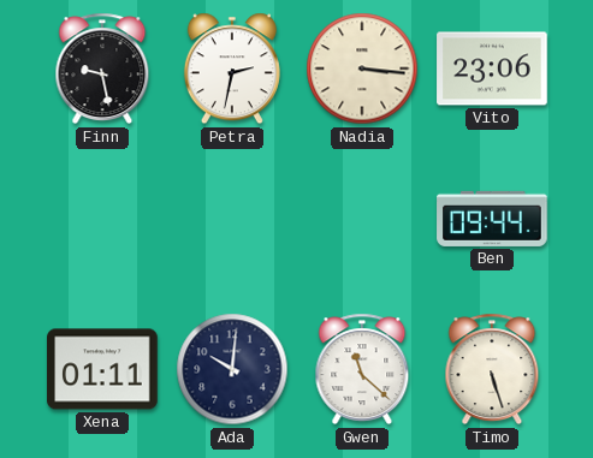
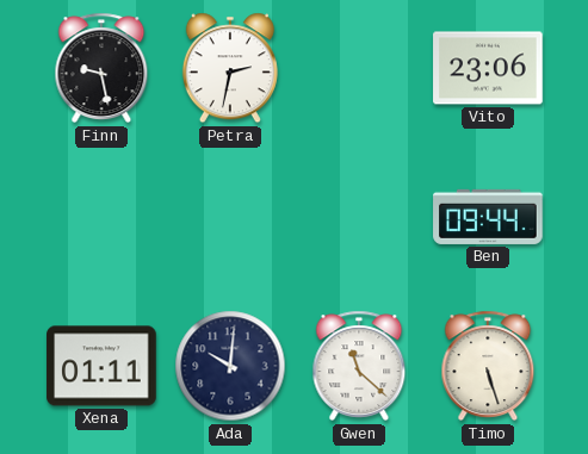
Nadia: 3:16 -> none
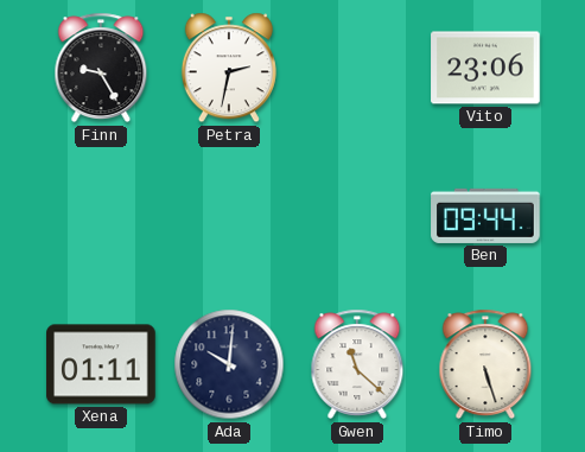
Finn: 9:28 -> 9:25
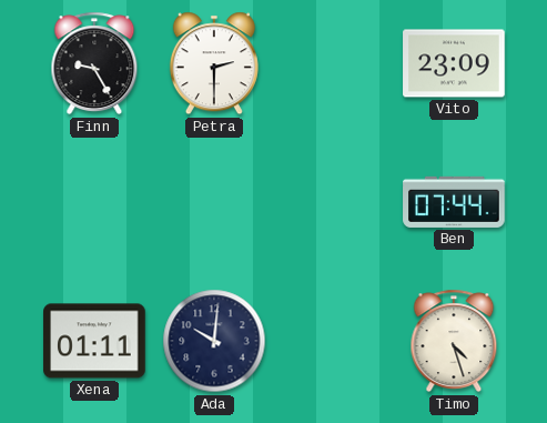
Petra: 2:32 -> 2:30
Vito: 23:06 -> 23:09
Ben: 09:44 -> 07:44
Gwen: 11:22 -> none
Timo: 5:27 -> 4:27
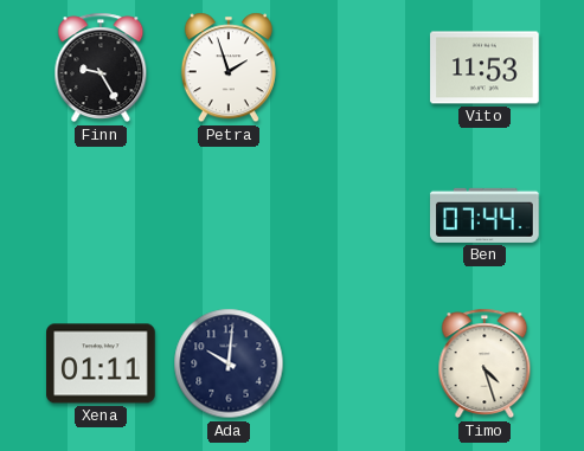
Petra: 2:30 -> 1:57
Vito: 23:09 -> 11:53
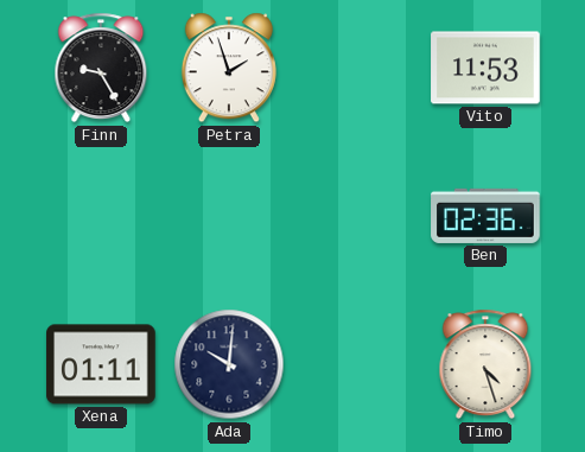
Ben: 07:44 -> 02:36
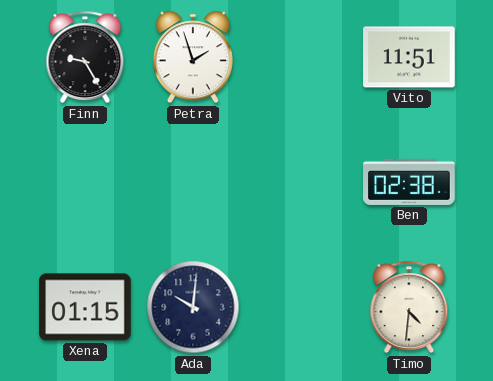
Vito: 11:53 -> 11:51
Ben: 02:36 -> 02:38
Xena: 01:11 -> 01:15
Timo: 4:27 -> 4:31
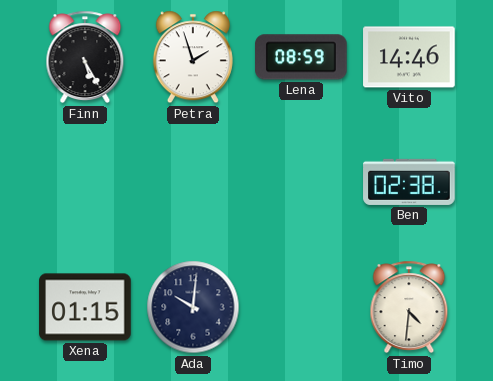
Finn: 9:25 -> 5:25
Lena: none -> 08:59
Vito: 11:51 -> 14:46
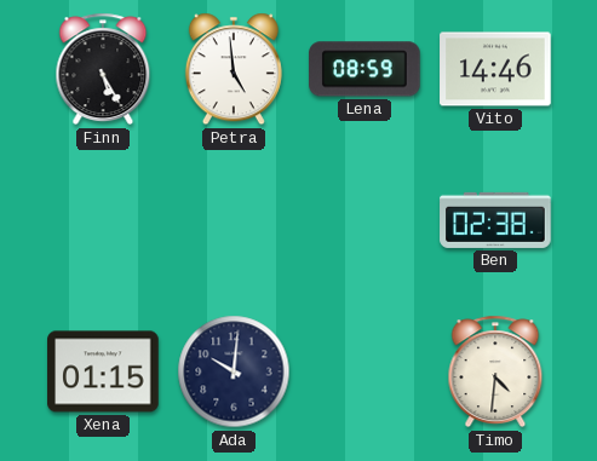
Petra: 1:57 -> 4:59
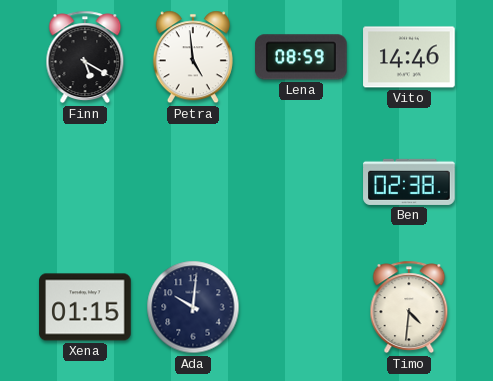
Finn: 5:25 -> 5:20
